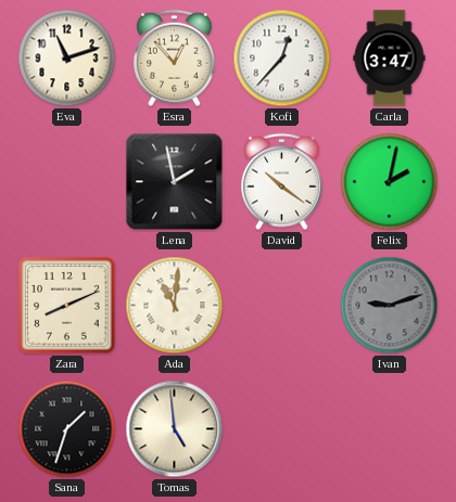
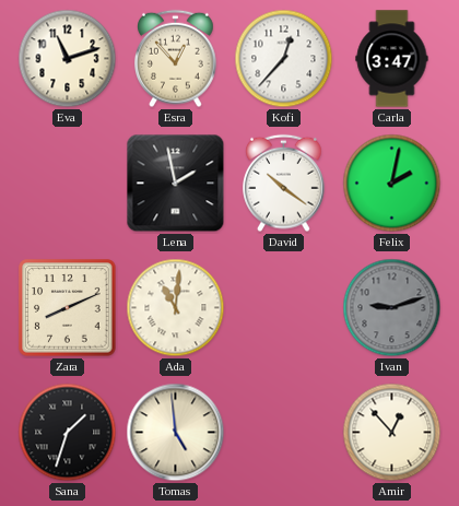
Amir: none -> 12:53
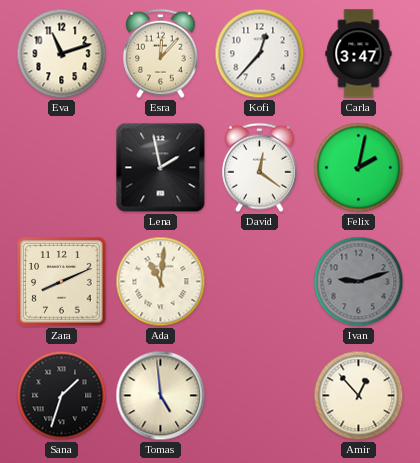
Esra: 12:53 -> 12:07
David: 10:21 -> 12:21
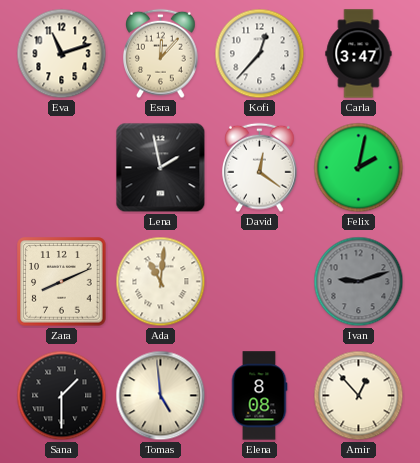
Sana: 1:33 -> 1:30
Elena: none -> 8:08
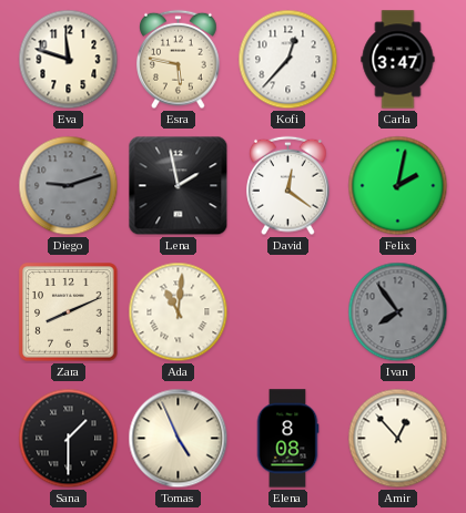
Eva: 11:12 -> 11:48
Esra: 12:07 -> 5:47
Diego: none -> 9:12
Ivan: 9:12 -> 7:54
Tomas: 4:59 -> 4:56
